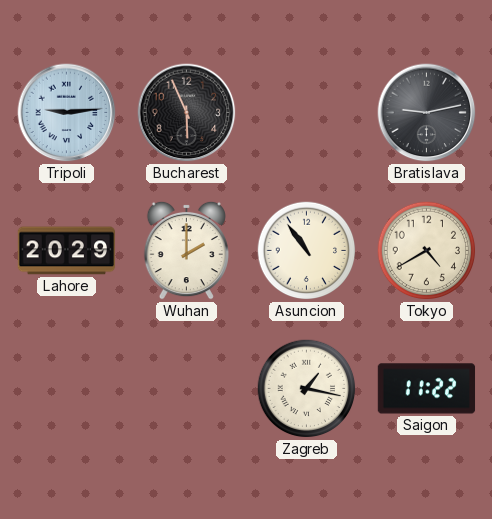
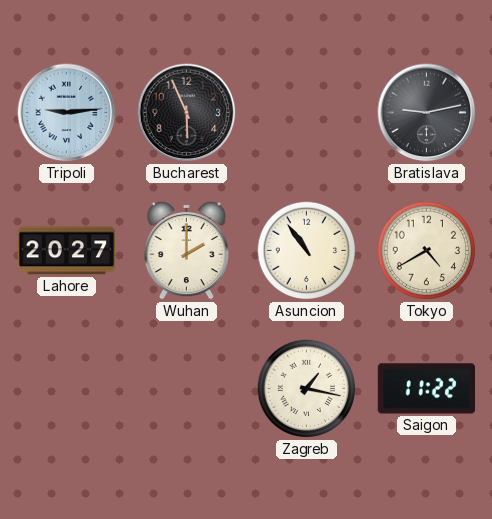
Lahore: 20:29 -> 20:27
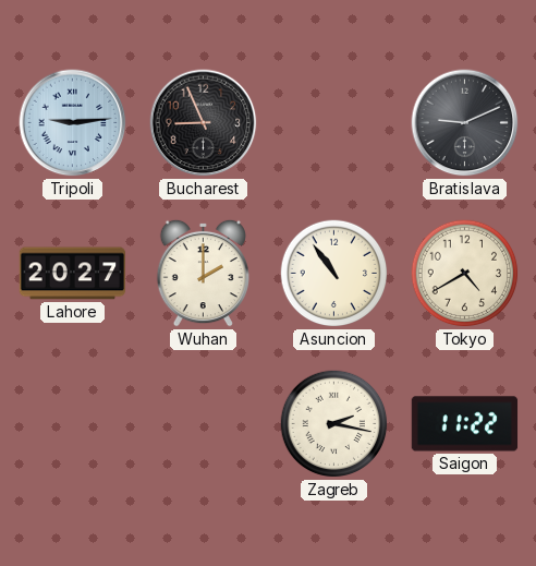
Bucharest: 5:56 -> 8:56
Bratislava: 9:13 -> 9:11
Zagreb: 1:17 -> 2:17
